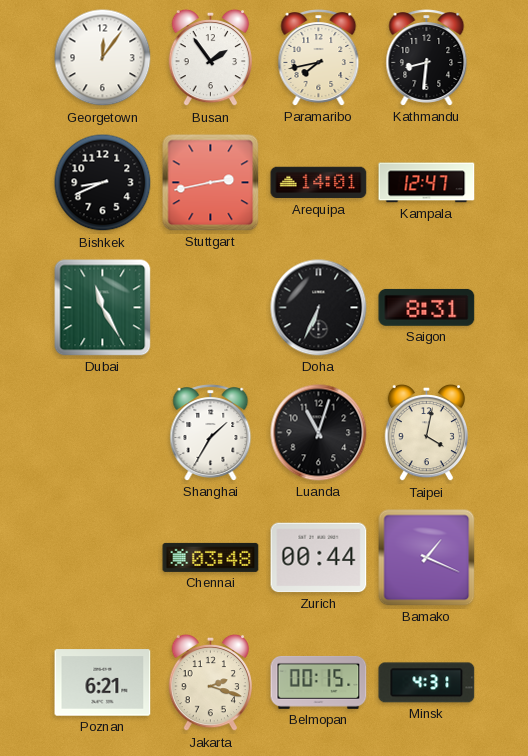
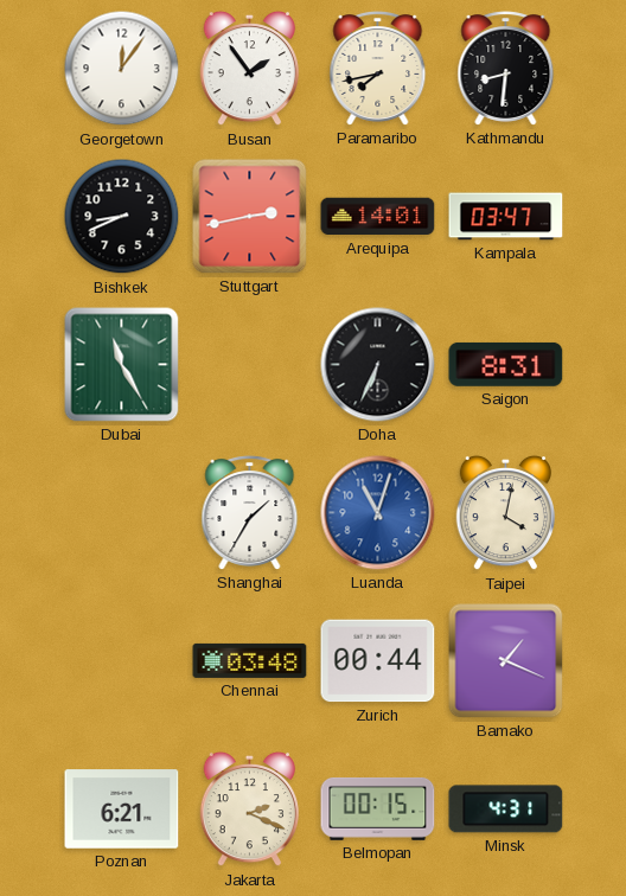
Kampala: 12:47 -> 03:47
Luanda dial: black -> blue
Jakarta: 2:18 -> 2:19
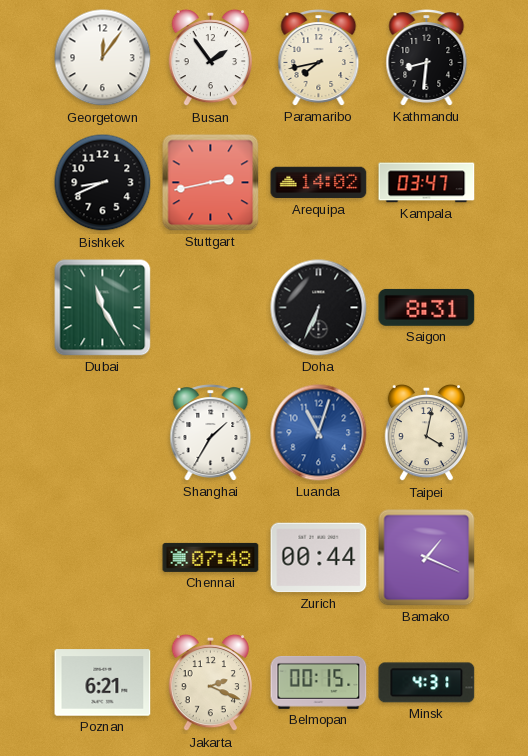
Arequipa: 14:01 -> 14:02
Chennai: 03:48 -> 07:48
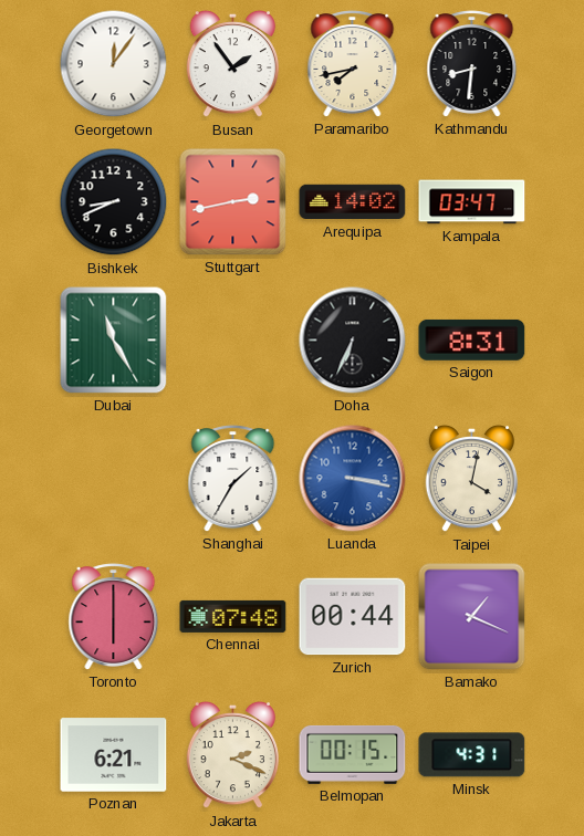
Luanda: 11:03 -> 3:17
Toronto: none -> 6:00
